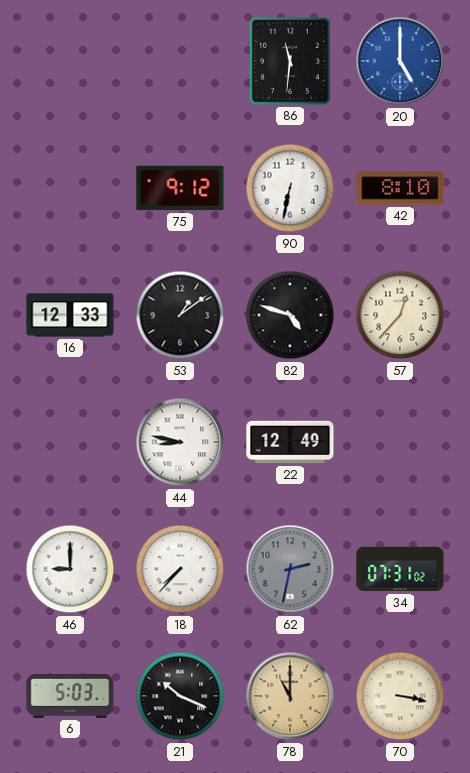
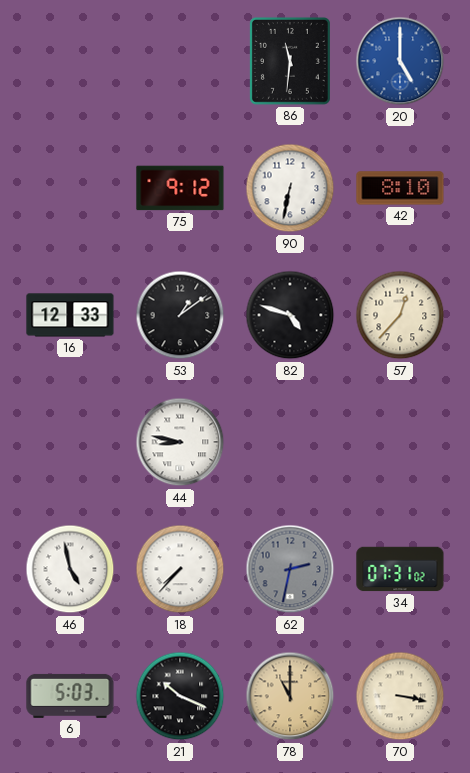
22: 12:49 -> none
46: 9:00 -> 4:58
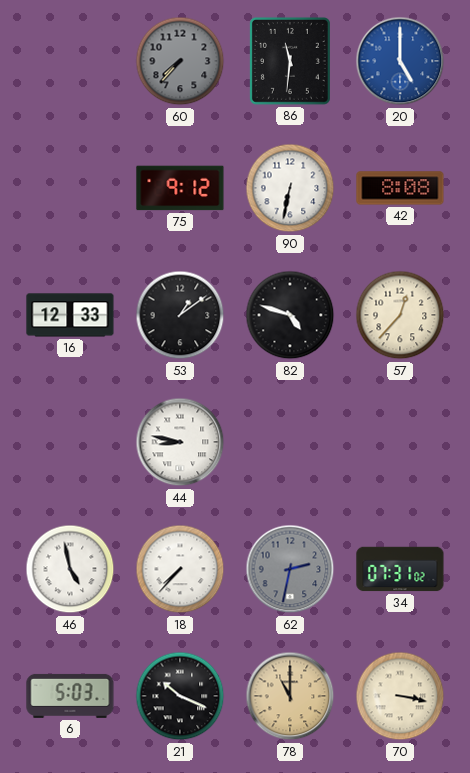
60: none -> 7:37
42: 8:10 -> 8:08
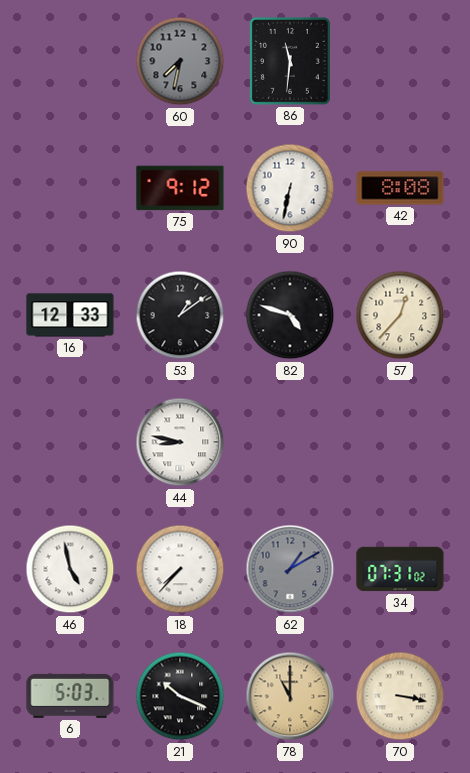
60: 7:37 -> 7:32
20: 5:00 -> none
62: 2:32 -> 1:10
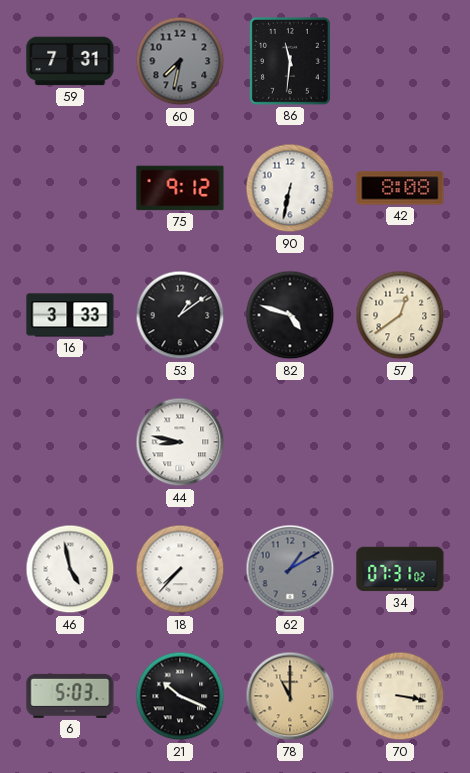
59: none -> 7:31
16: 12:33 -> 3:33
57: 12:37 -> 12:39
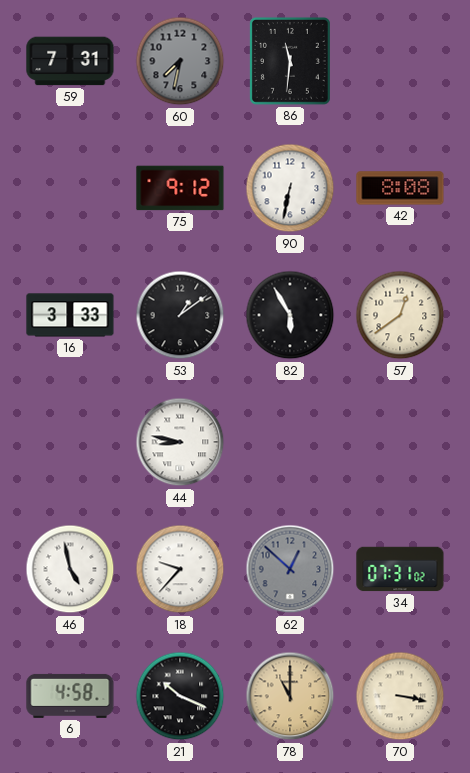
82: 4:48 -> 5:55
18: 7:37 -> 9:37
62: 1:10 -> 12:52
6: 5:03 -> 4:58
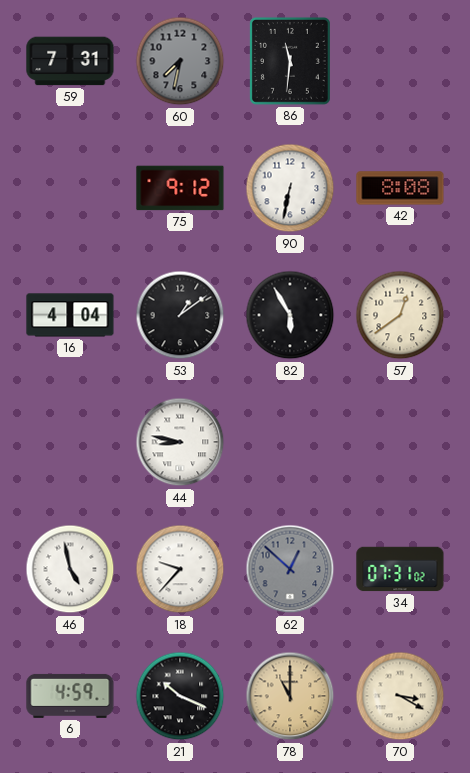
16: 3:33 -> 4:04
6: 4:58 -> 4:59
70: 3:17 -> 3:20
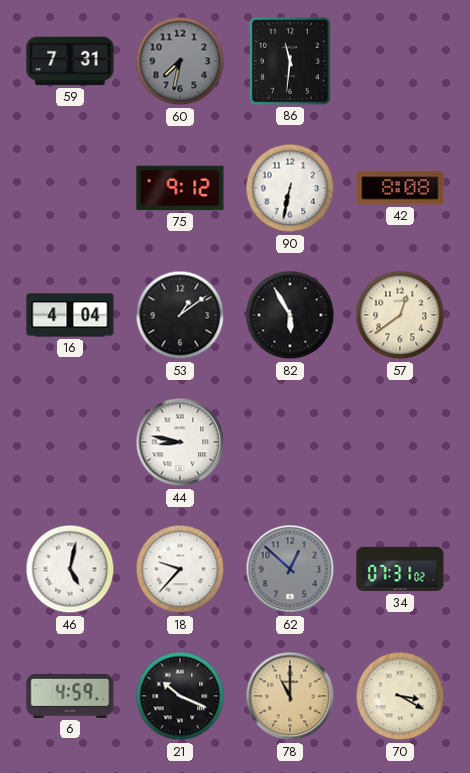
46: 4:58 -> 5:02
